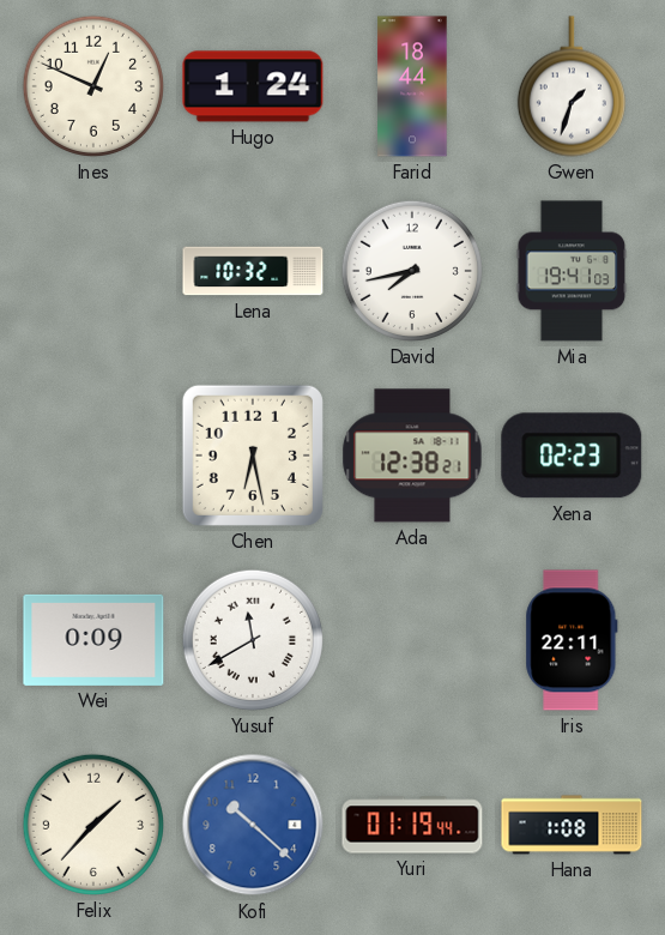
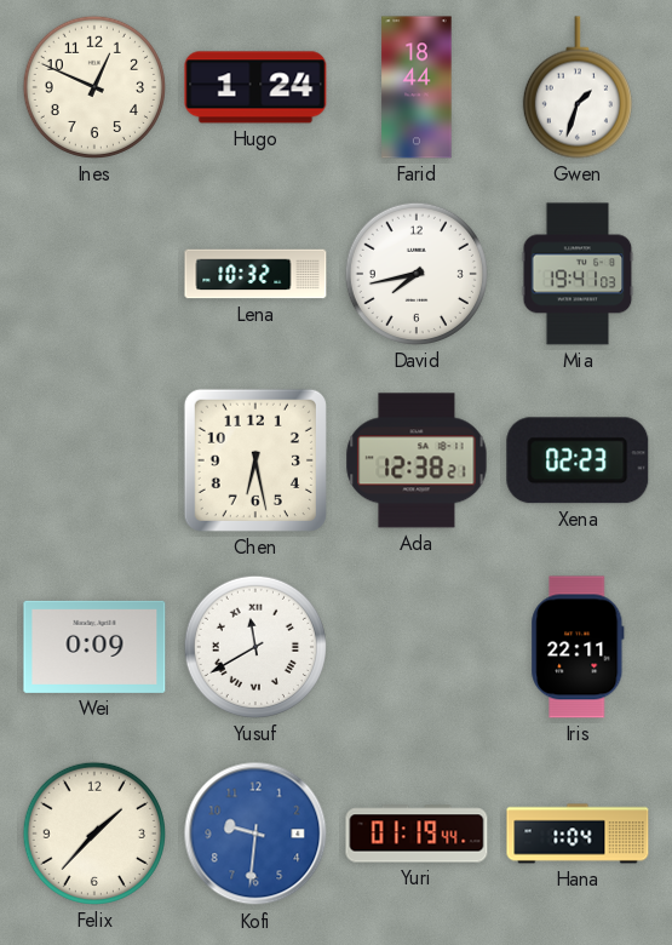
Kofi: 10:22 -> 9:31
Hana: 1:08 -> 1:04
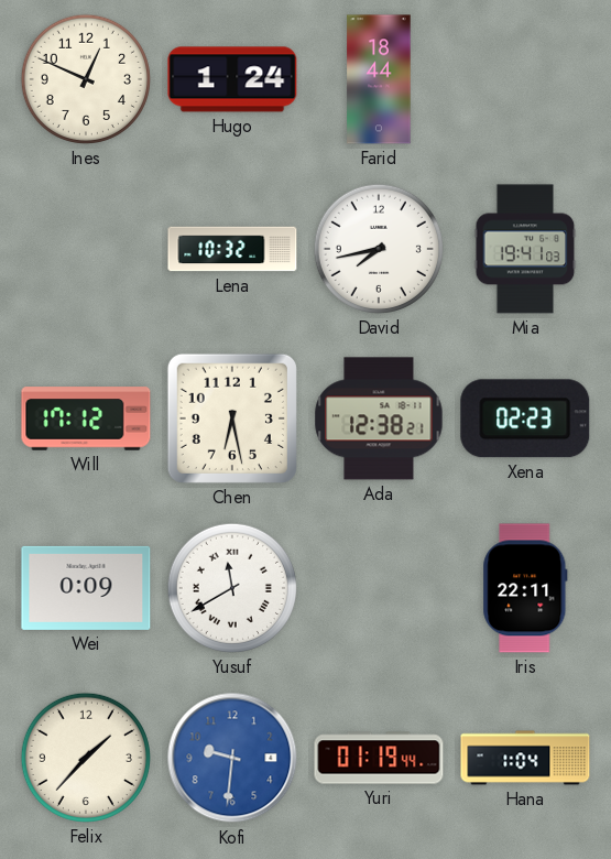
Gwen: 1:33 -> none
Will: none -> 17:12
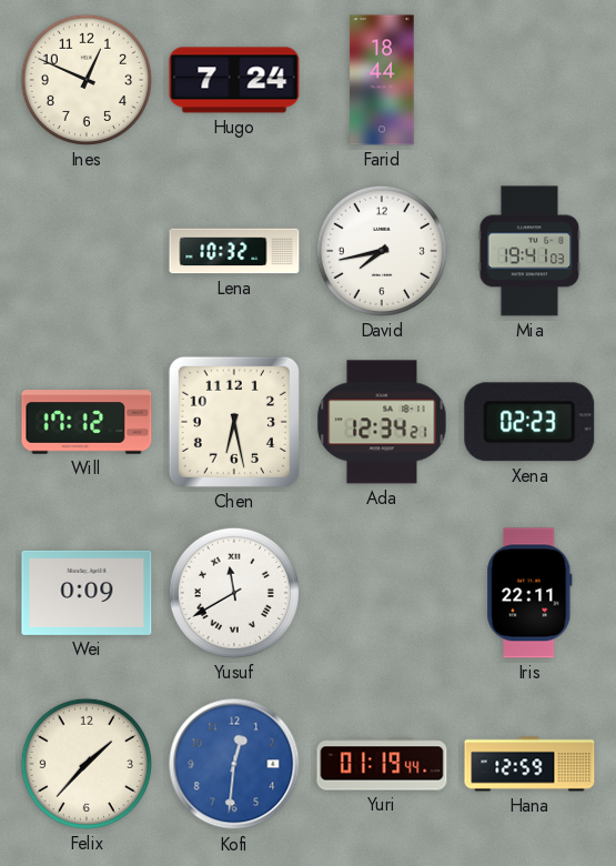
Hugo: 1:24 -> 7:24
Ada: 12:38 -> 12:34
Kofi: 9:31 -> 12:31
Hana: 1:04 -> 12:59
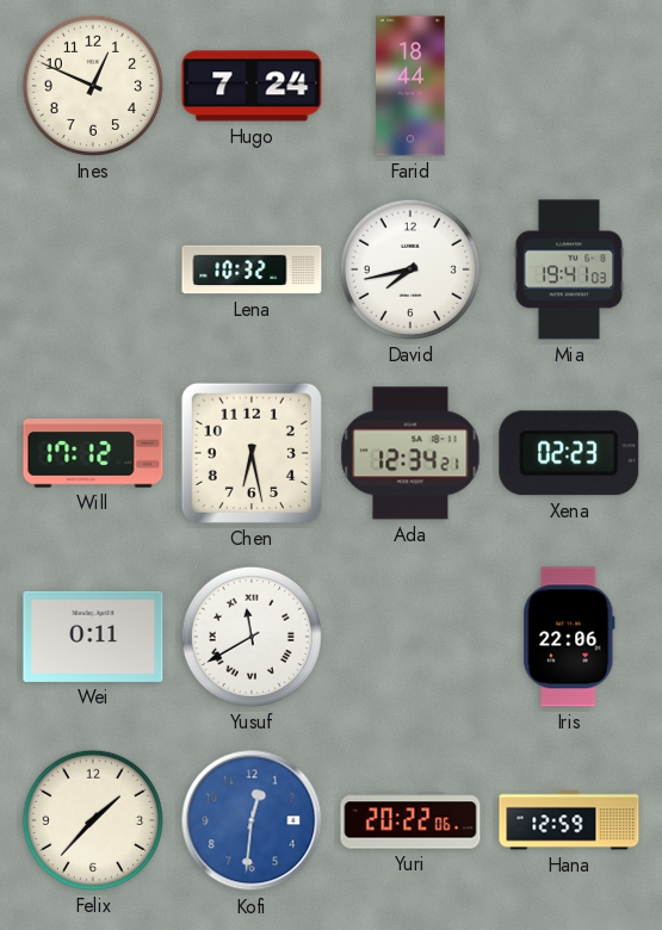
Wei: 0:09 -> 0:11
Iris: 22:11 -> 22:06
Yuri: 01:19 -> 20:22
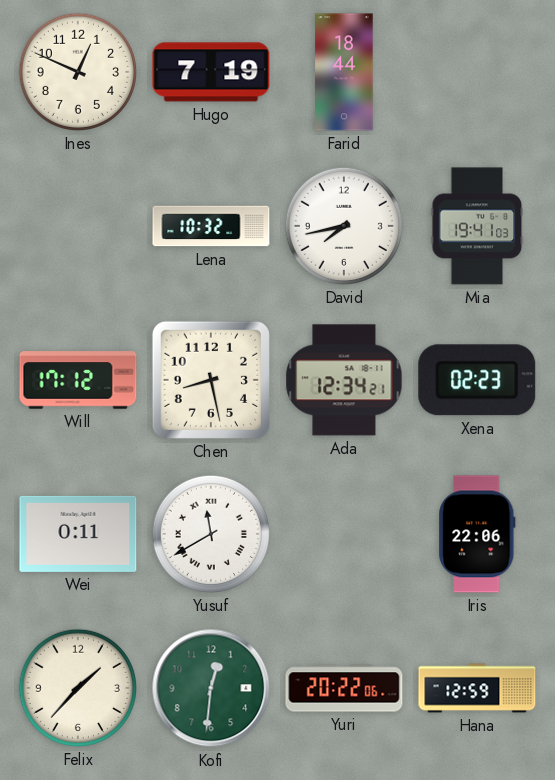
Hugo: 7:24 -> 7:19
Chen: 6:28 -> 8:28
Kofi dial: blue -> green
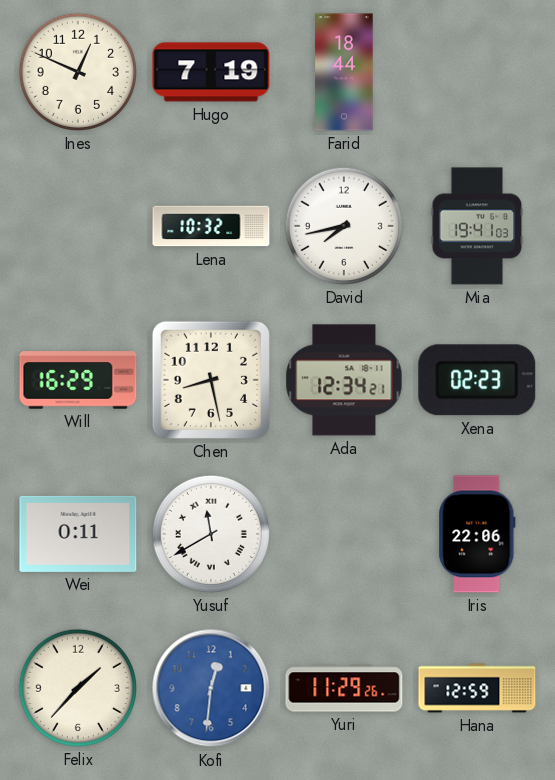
Will: 17:12 -> 16:29
Kofi dial: green -> blue
Yuri: 20:22 -> 11:29
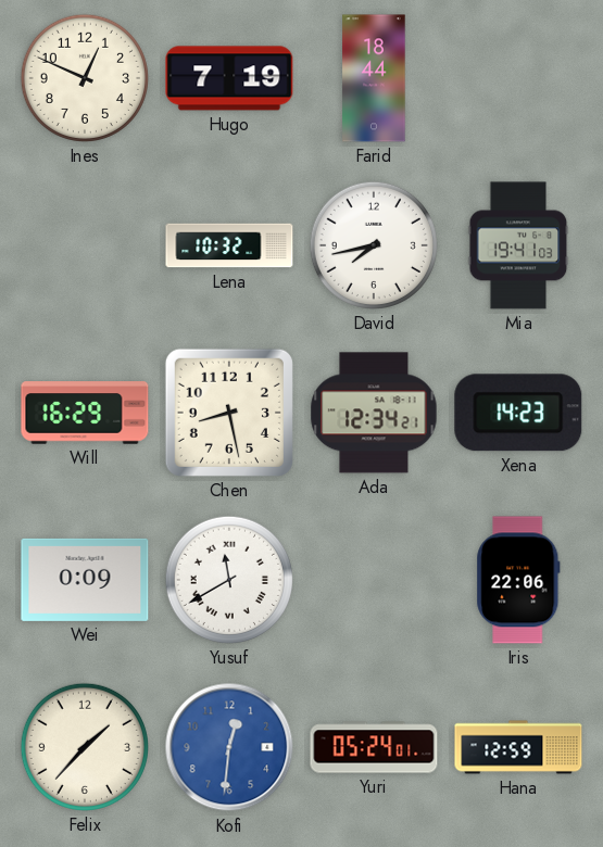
Xena: 02:23 -> 14:23
Wei: 0:11 -> 0:09
Yuri: 11:29 -> 05:24
